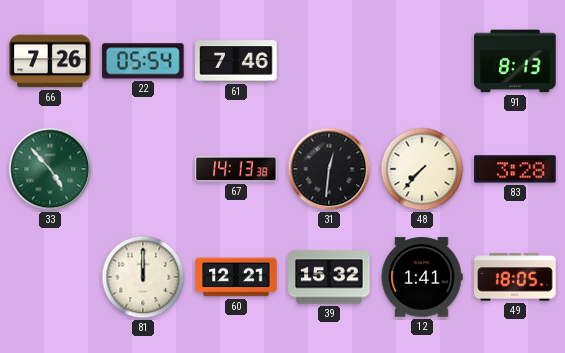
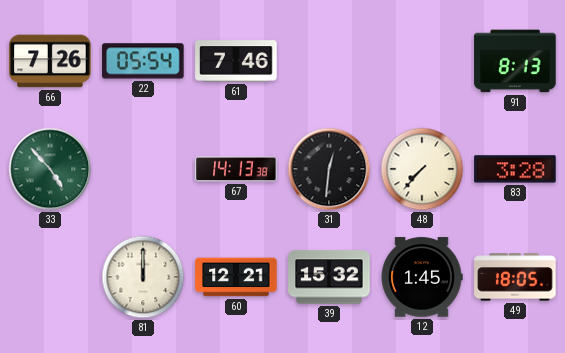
12: 1:41 -> 1:45
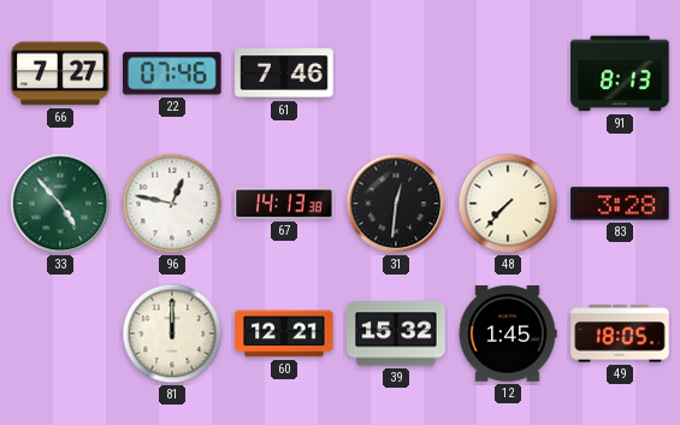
66: 7:26 -> 7:27
22: 05:54 -> 07:46
96: none -> 12:47
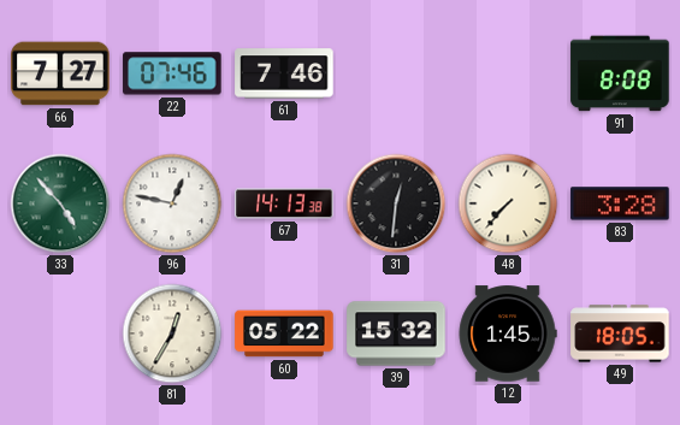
91: 8:13 -> 8:08
81: 12:00 -> 12:35
60: 12:21 -> 05:22
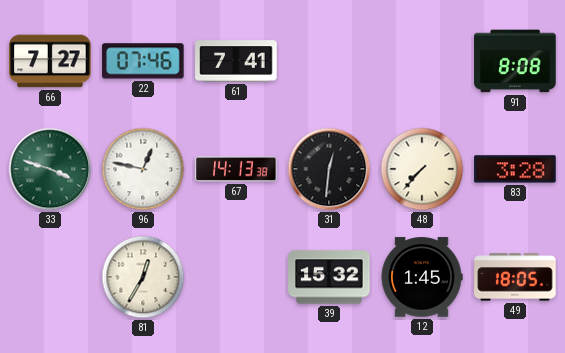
61: 7:46 -> 7:41
33: 4:53 -> 3:48
60: 05:22 -> none
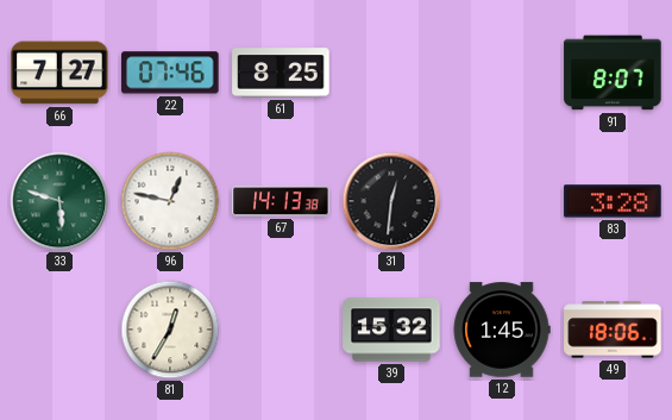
61: 7:41 -> 8:25
91: 8:08 -> 8:07
33: 3:48 -> 5:48
48: 7:37 -> none
49: 18:05 -> 18:06
